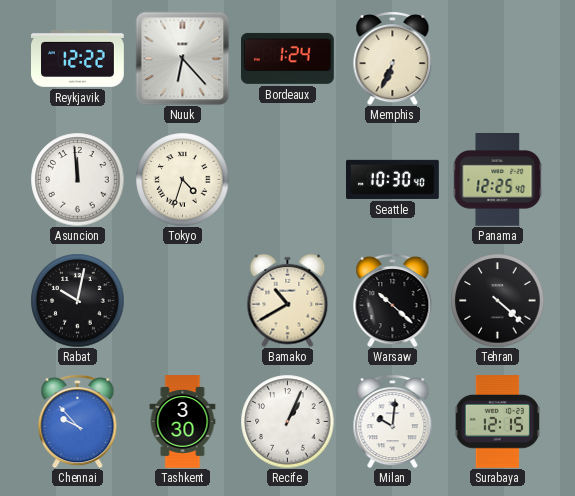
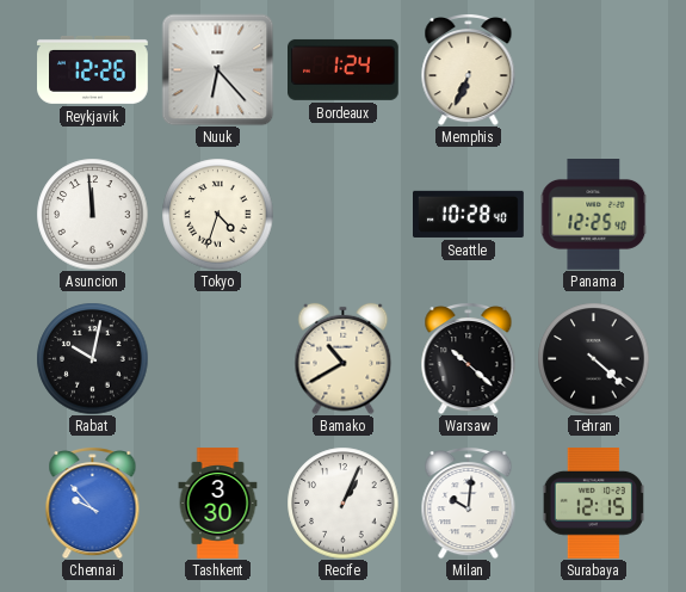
Reykjavik: 12:22 -> 12:26
Seattle: 10:30 -> 10:28
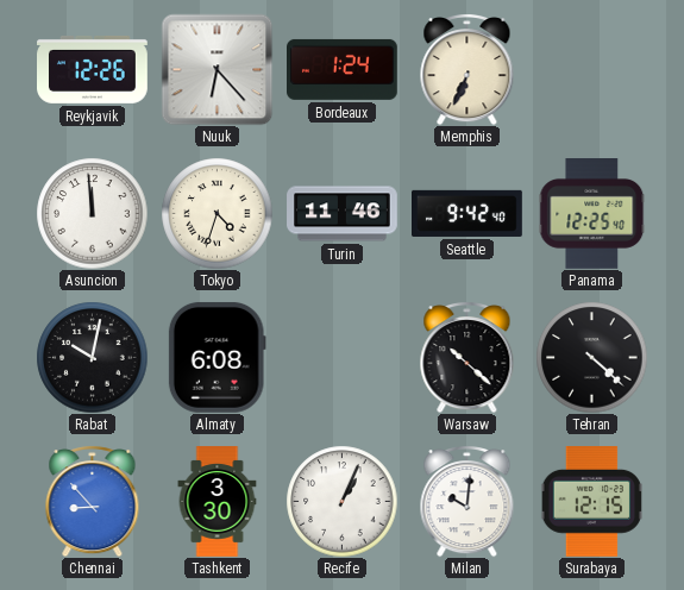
Turin: none -> 11:46
Seattle: 10:28 -> 9:42
Almaty: none -> 6:08
Bamako: 10:40 -> none
Chennai: 9:53 -> 8:53
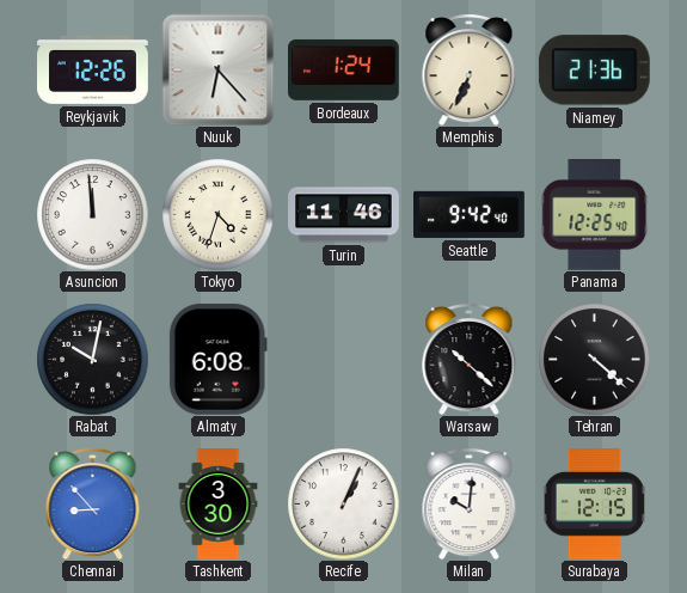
Niamey: none -> 21:36
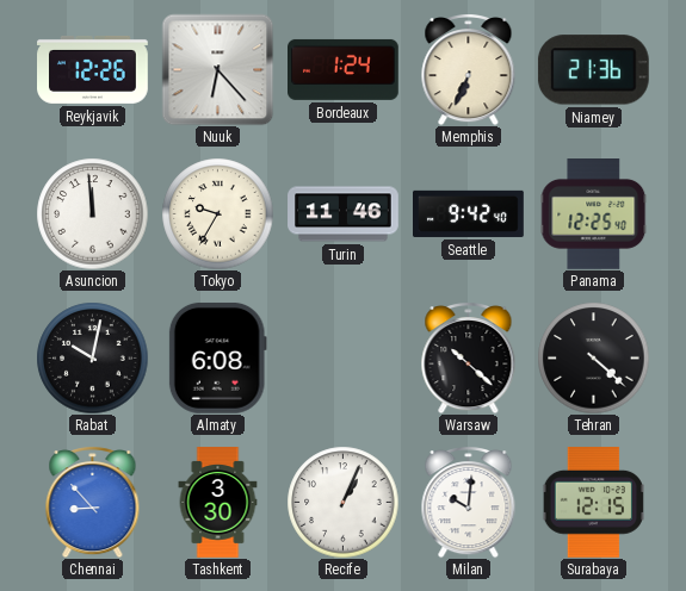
Tokyo: 4:33 -> 9:35
